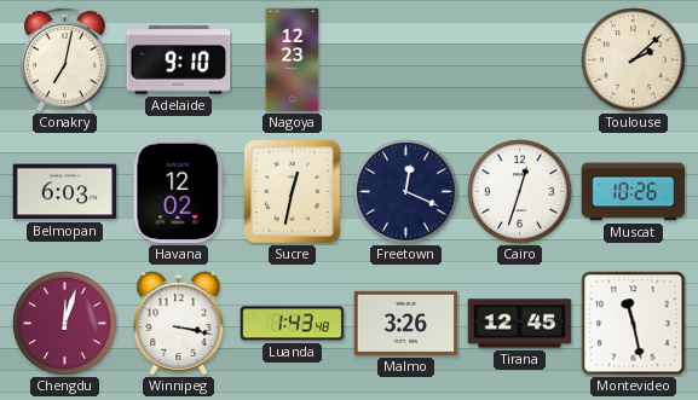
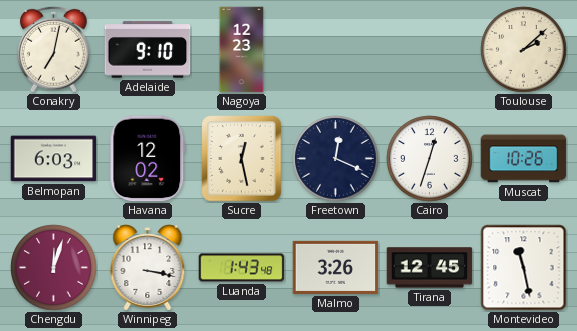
Sucre: 12:32 -> 12:28
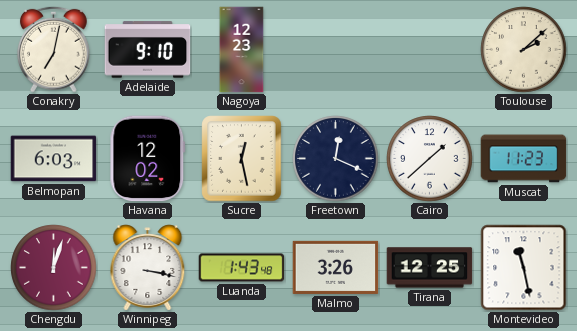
Cairo: 12:33 -> 1:38
Muscat: 10:26 -> 11:23
Tirana: 12:45 -> 12:25
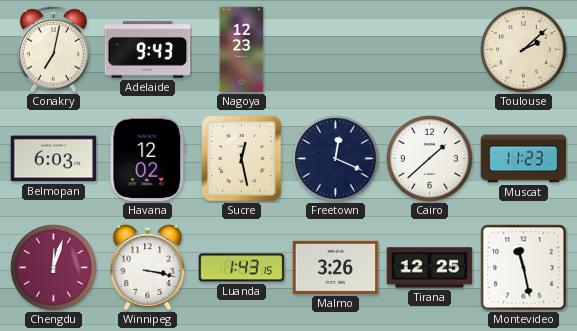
Adelaide: 9:10 -> 9:43
Luanda: 1:43:48 -> 1:43:15
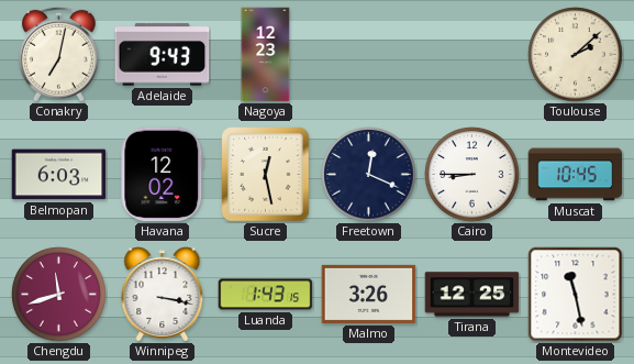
Cairo: 1:38 -> 8:45
Muscat: 11:23 -> 10:45
Chengdu: 12:03 -> 11:42
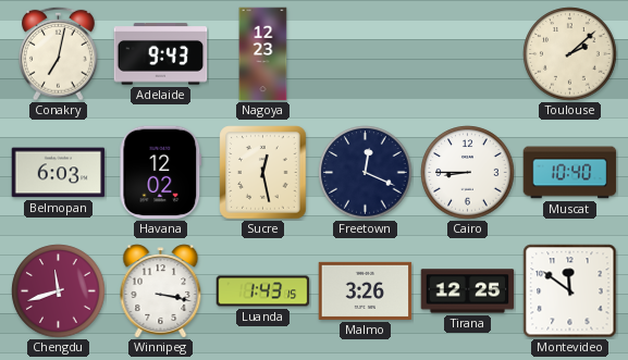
Muscat: 10:45 -> 10:40
Montevideo: 11:28 -> 11:51
